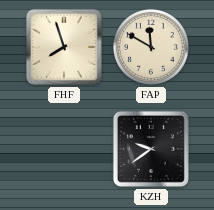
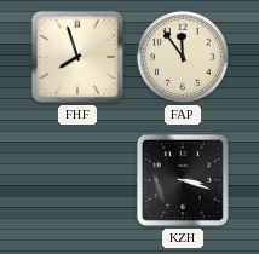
FAP: 11:50 -> 11:54
KZH: 9:39 -> 3:18
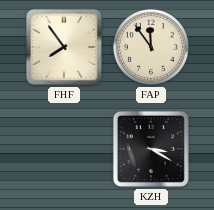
FHF: 7:57 -> 7:54
KZH: 3:18 -> 3:20
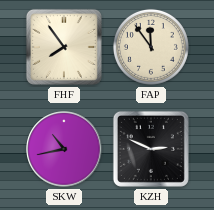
SKW: none -> 10:43
KZH: 3:20 -> 2:49
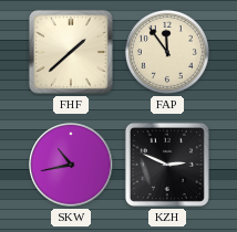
FHF: 7:54 -> 1:38
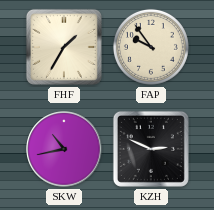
FHF: 1:38 -> 1:35
FAP: 11:54 -> 9:54
